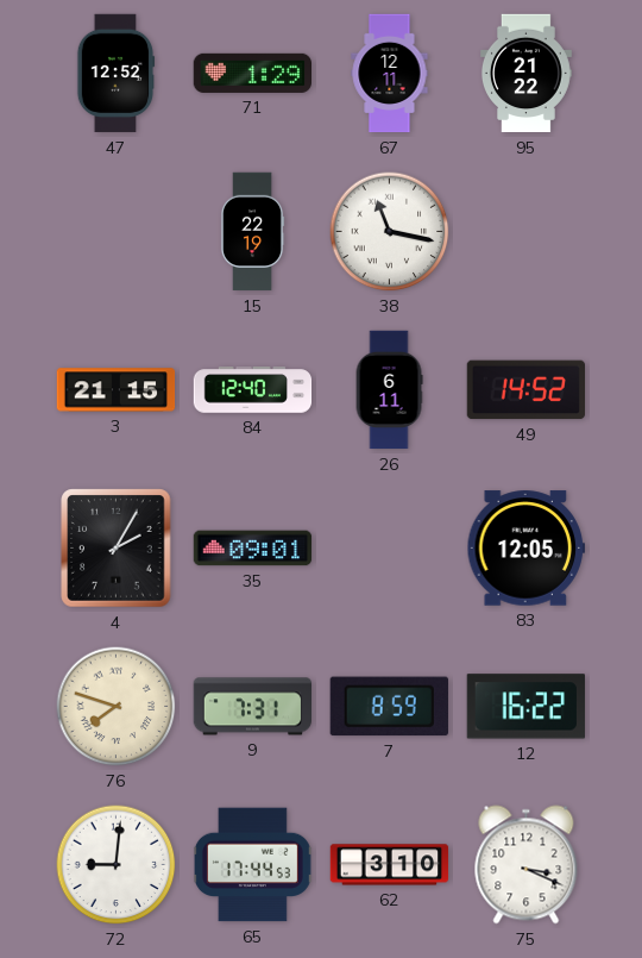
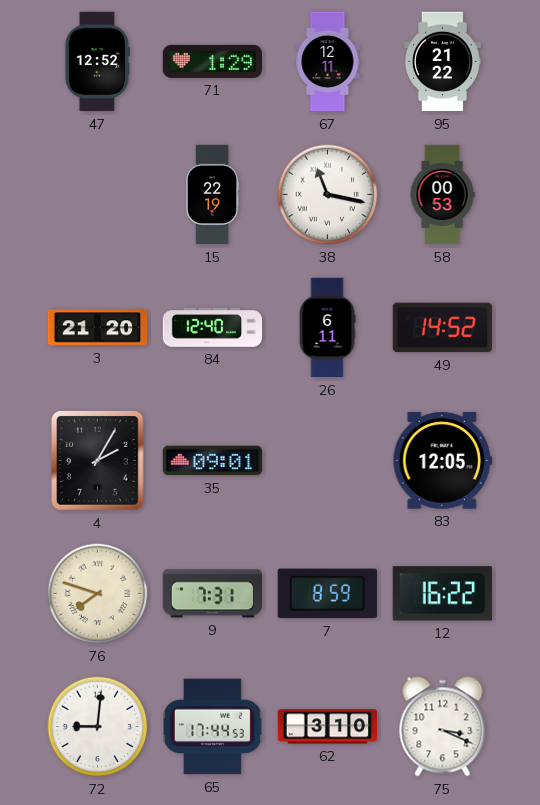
58: none -> 00:53
3: 21:15 -> 21:20
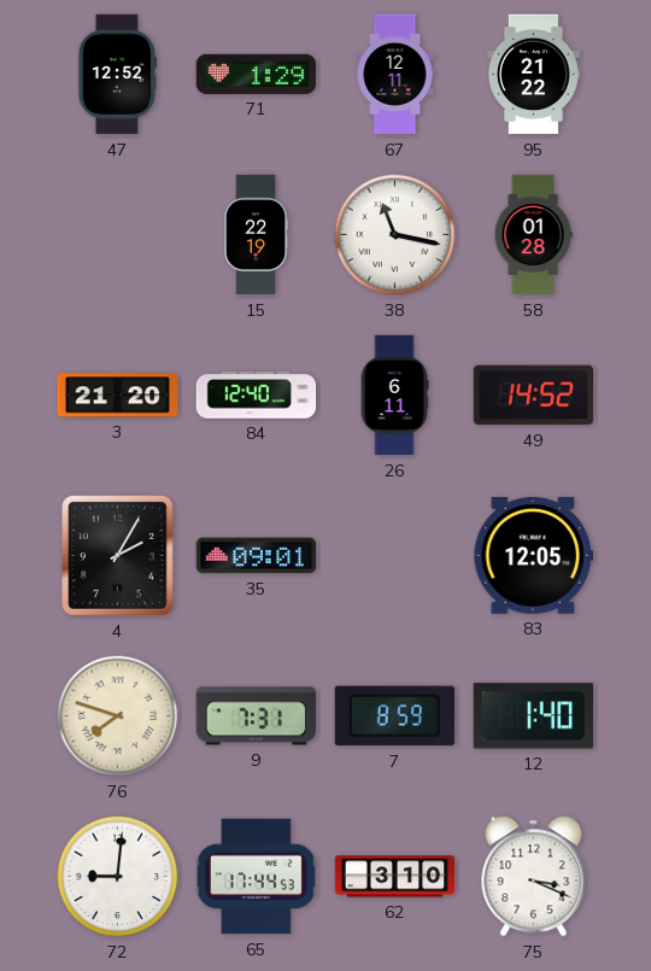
58: 00:53 -> 01:28
12: 16:22 -> 1:40
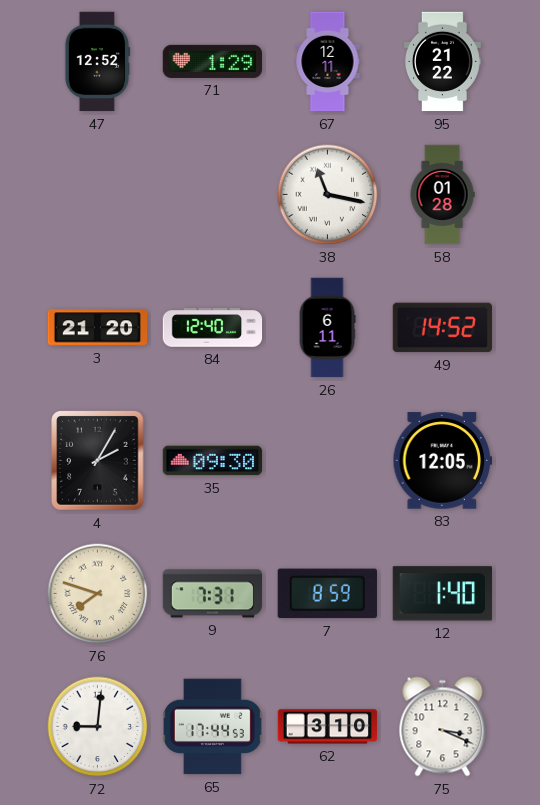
15: 22:19 -> none
35: 09:01 -> 09:30
